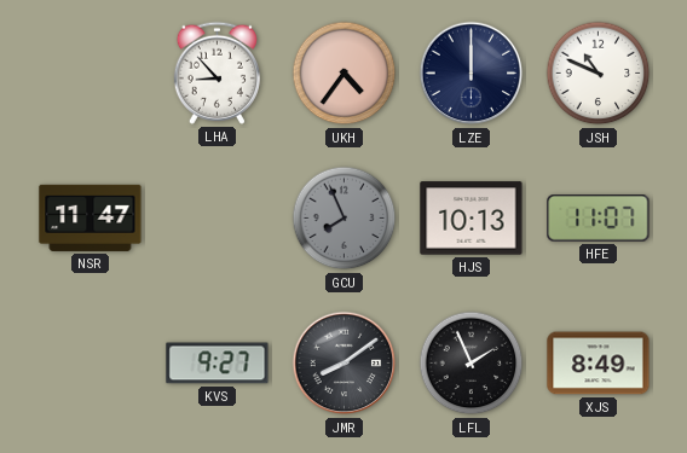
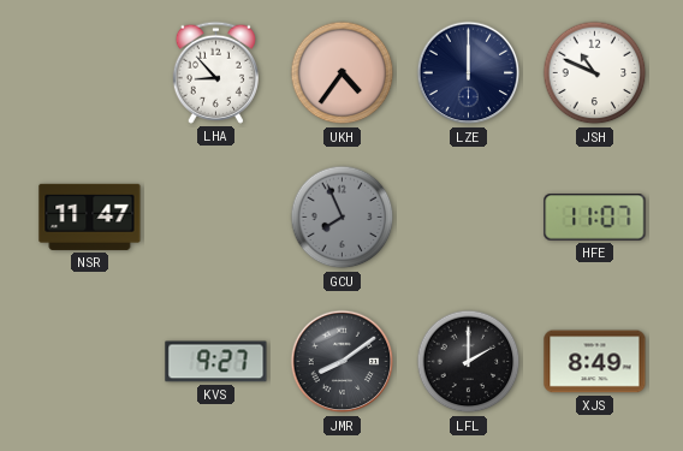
HJS: 10:13 -> none
LFL: 1:56 -> 2:00
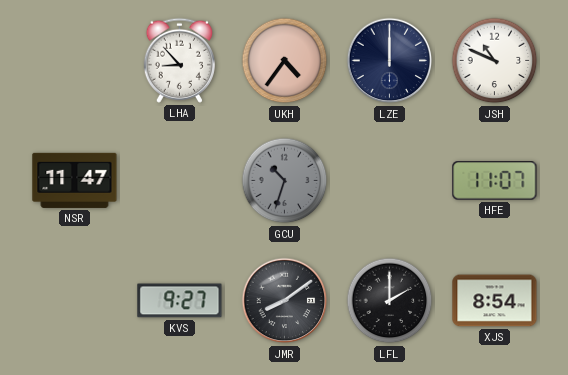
GCU: 7:56 -> 10:33
XJS: 8:49 -> 8:54
